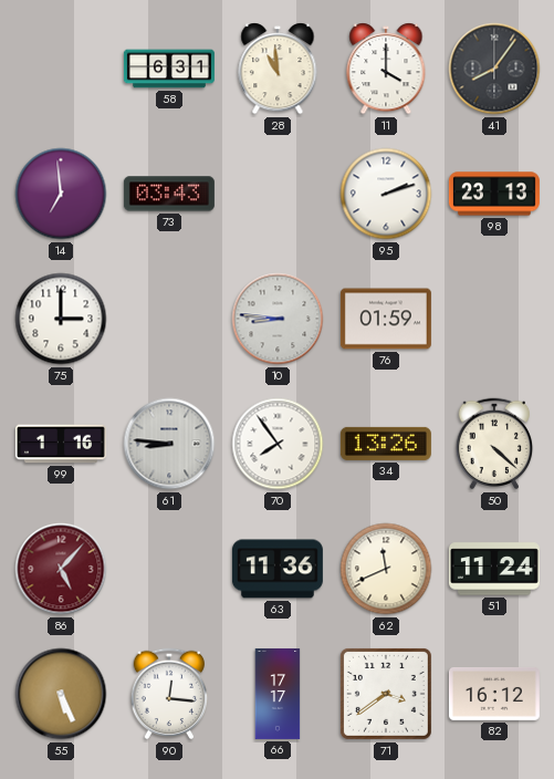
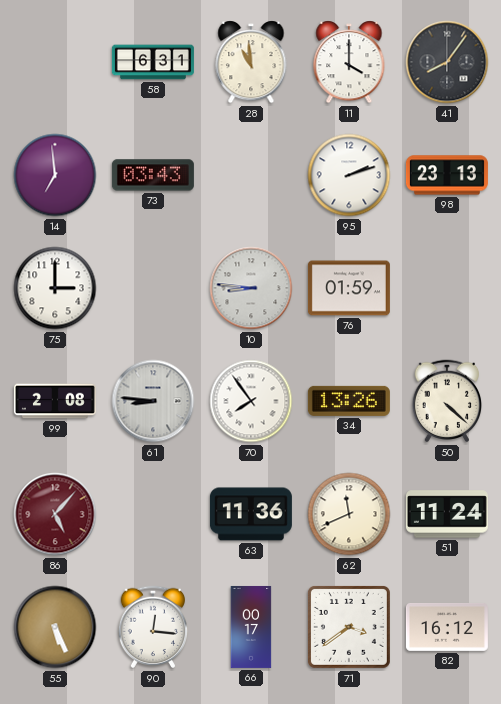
99: 1:16 -> 2:08
66: 17:17 -> 00:17
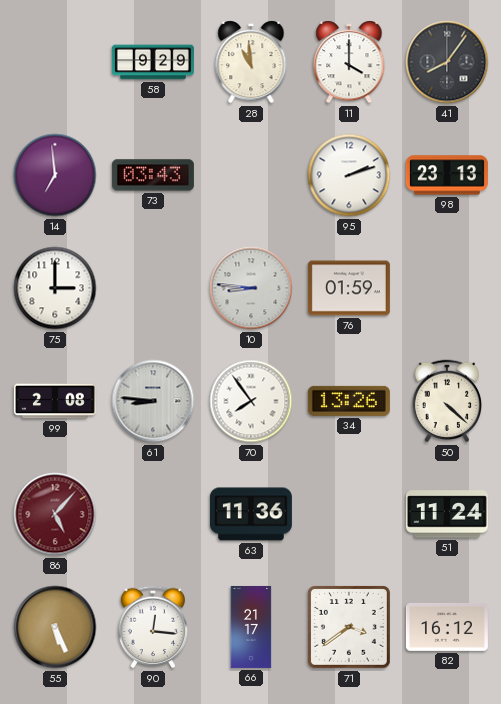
58: 6:31 -> 9:29
62: 11:41 -> none
66: 00:17 -> 21:17
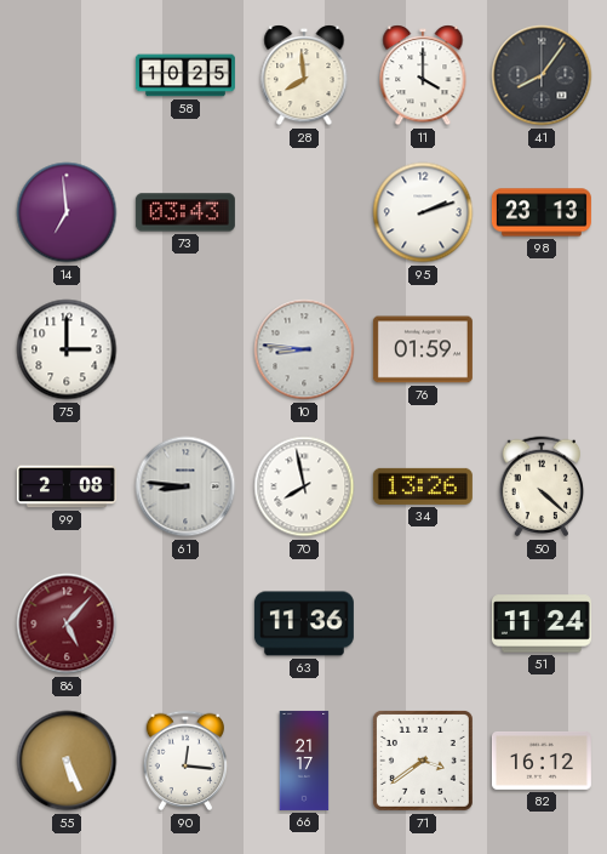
58: 9:29 -> 10:25
28: 10:59 -> 7:59
70: 7:54 -> 7:58
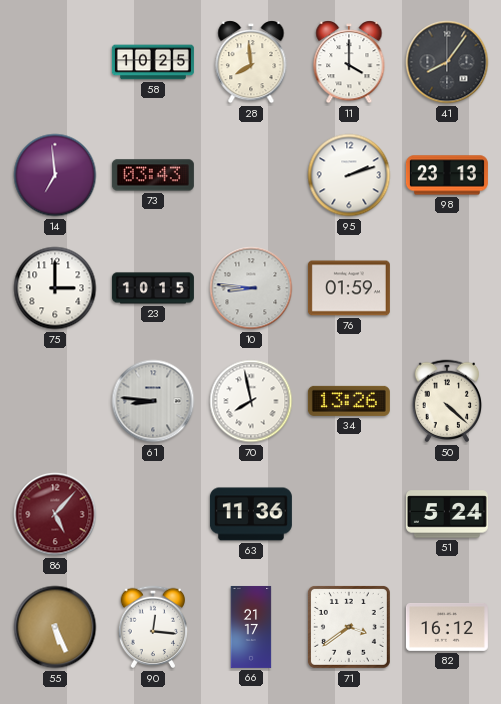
23: none -> 10:15
99: 2:08 -> none
51: 11:24 -> 5:24
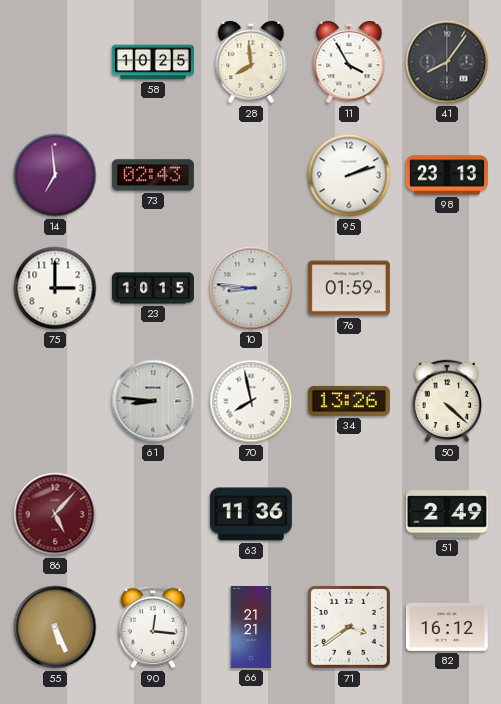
11: 4:00 -> 3:55
73: 03:43 -> 02:43
51: 5:24 -> 2:49
66: 21:17 -> 21:21
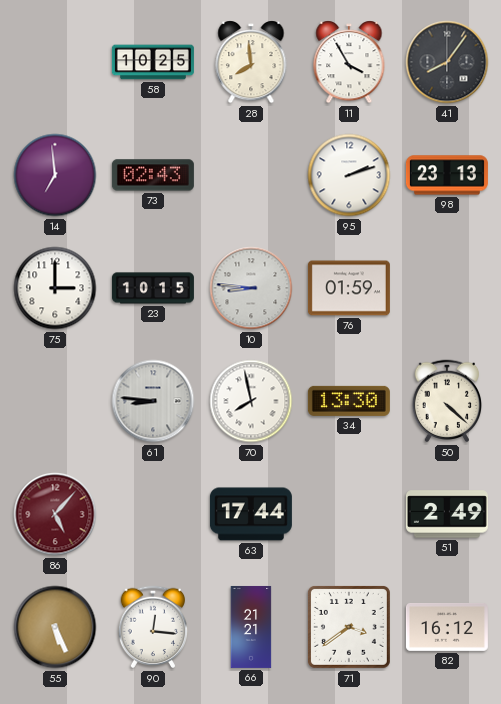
34: 13:26 -> 13:30
63: 11:36 -> 17:44
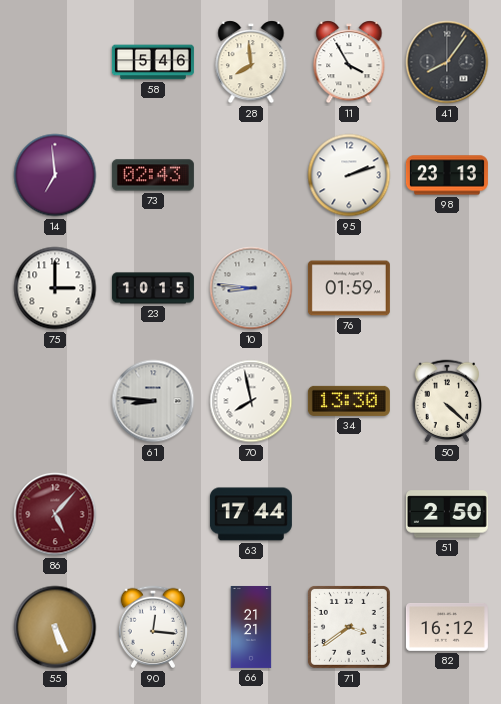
58: 10:25 -> 5:46
51: 2:49 -> 2:50
